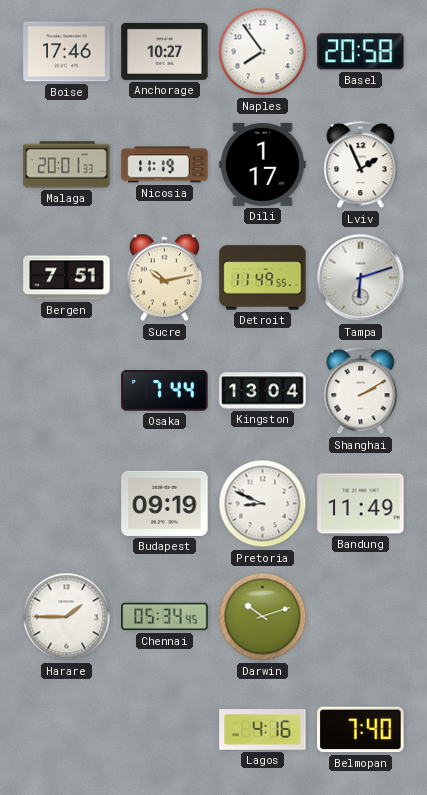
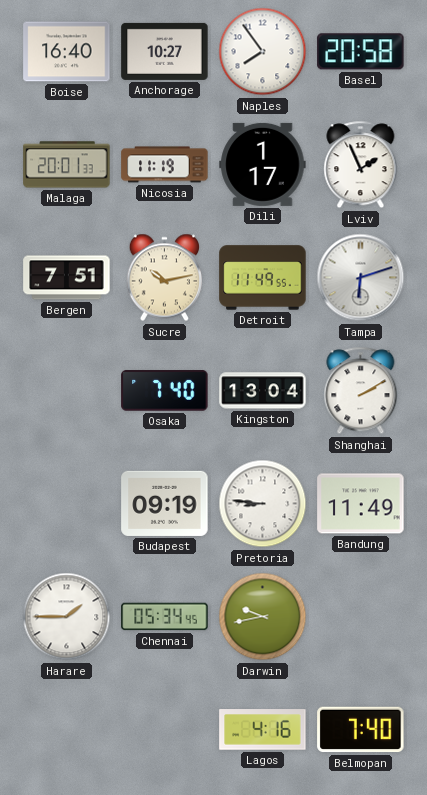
Boise: 17:46 -> 16:40
Osaka: 7:44 -> 7:40
Pretoria: 8:49 -> 8:46
Darwin: 10:12 -> 9:43
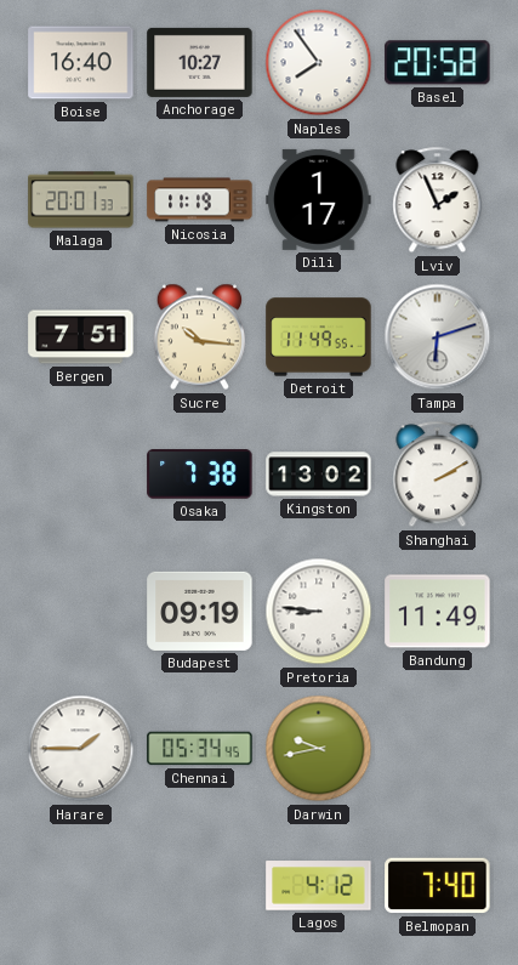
Sucre: 10:13 -> 10:16
Osaka: 7:40 -> 7:38
Kingston: 13:04 -> 13:02
Lagos: 4:16 -> 4:12
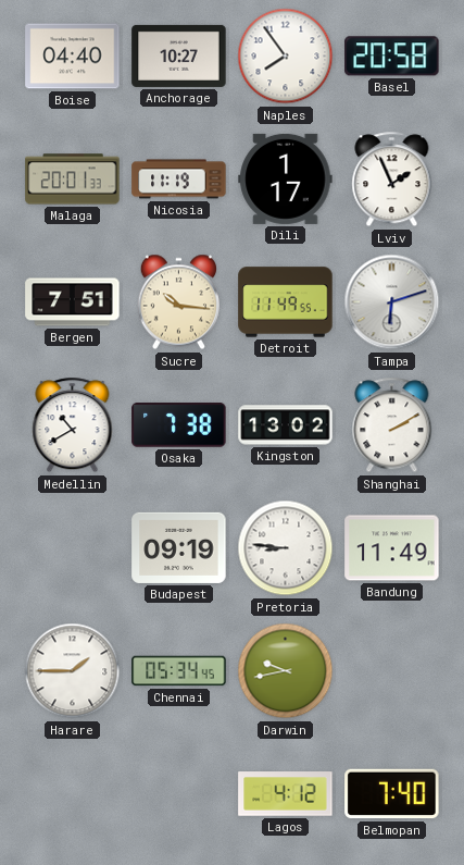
Boise: 16:40 -> 04:40
Medellin: none -> 10:40
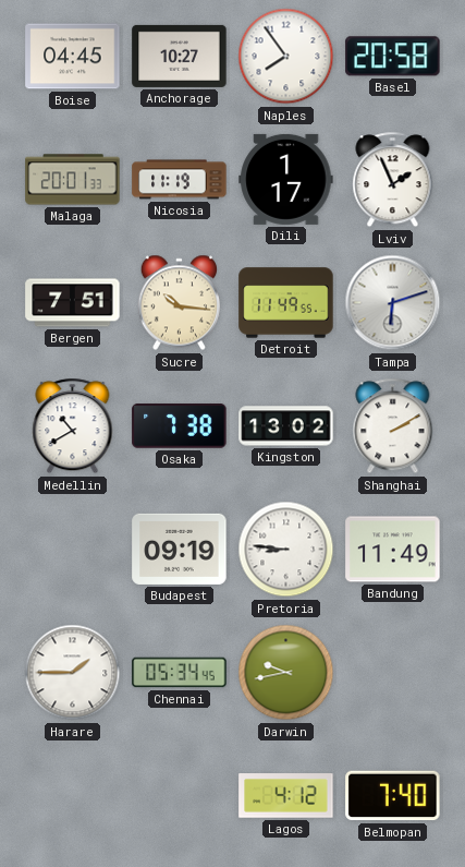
Boise: 04:40 -> 04:45
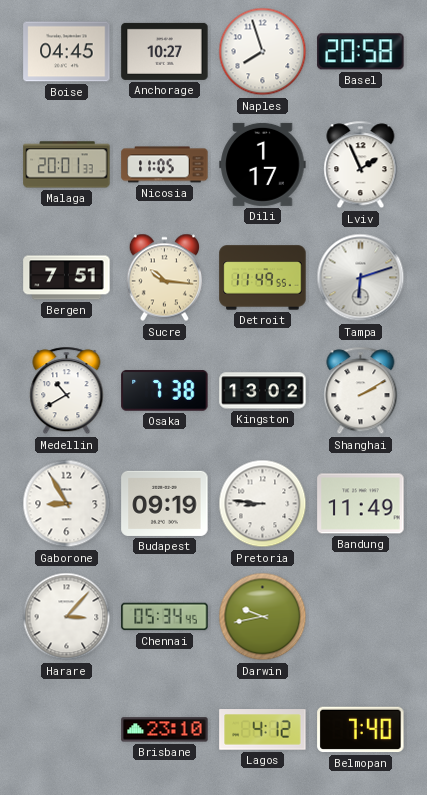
Naples: 7:54 -> 7:57
Nicosia: 11:19 -> 11:05
Gaborone: none -> 8:55
Harare: 1:45 -> 3:07
Brisbane: none -> 23:10
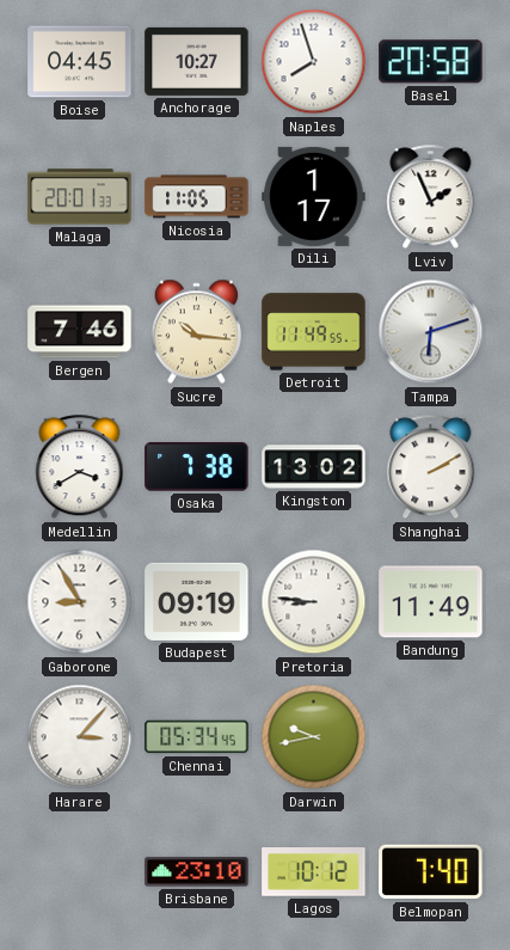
Bergen: 7:51 -> 7:46
Medellin: 10:40 -> 3:40
Lagos: 4:12 -> 10:12
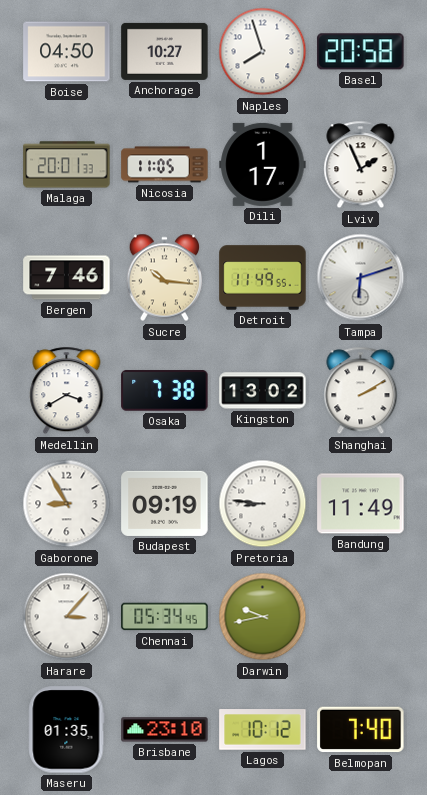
Boise: 04:45 -> 04:50
Maseru: none -> 01:35
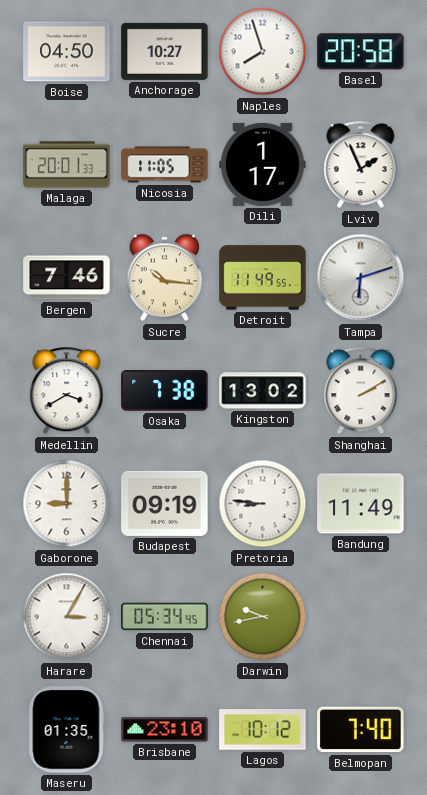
Gaborone: 8:55 -> 9:00
Harare: 3:07 -> 3:05
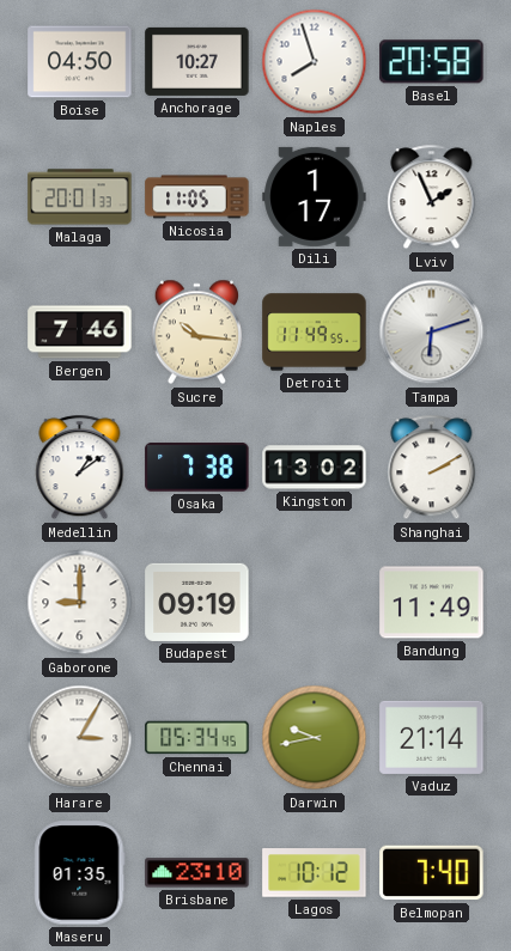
Medellin: 3:40 -> 1:09
Pretoria: 8:46 -> none
Vaduz: none -> 21:14
